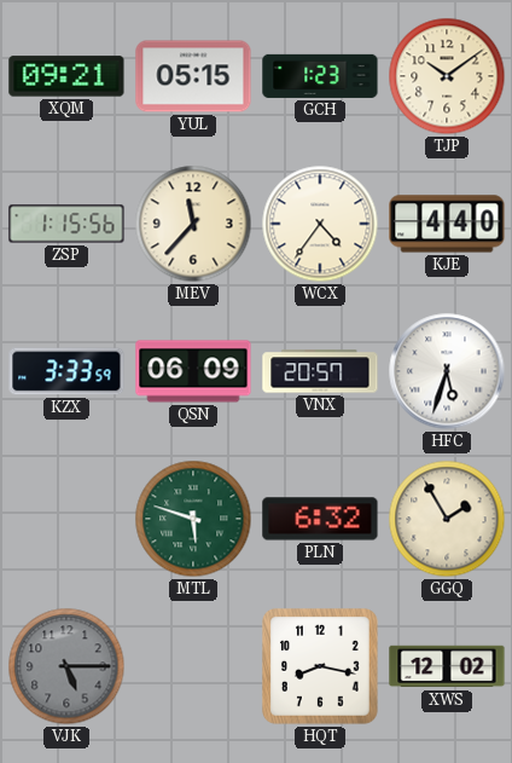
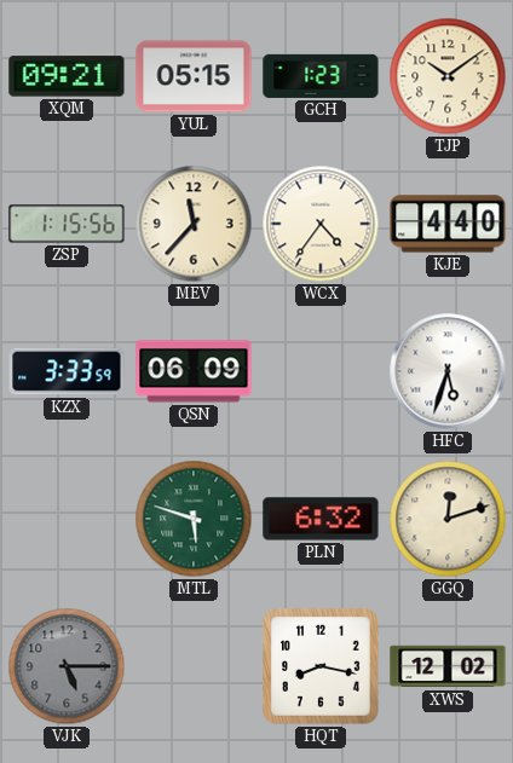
VNX: 20:57 -> none
GGQ: 1:55 -> 12:12
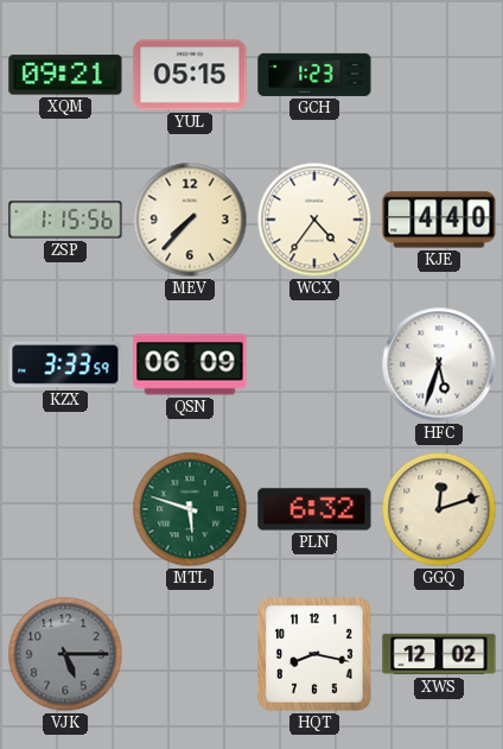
TJP: 10:09 -> none
MEV: 11:37 -> 7:37
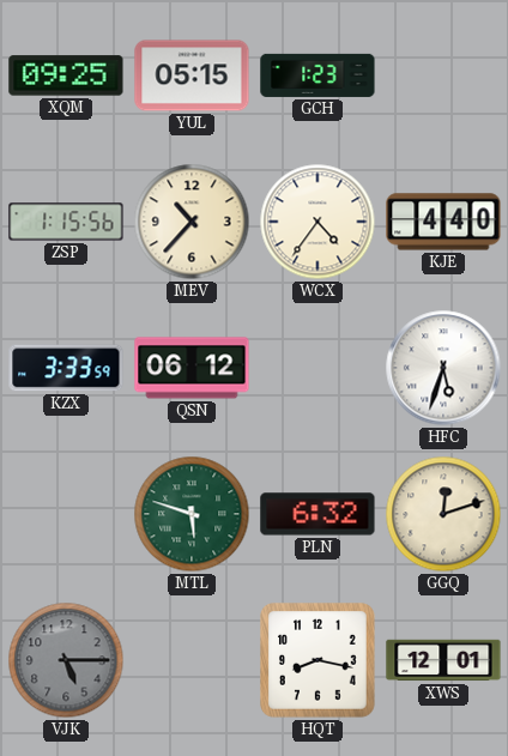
XQM: 09:21 -> 09:25
MEV: 7:37 -> 10:37
QSN: 06:09 -> 06:12
XWS: 12:02 -> 12:01
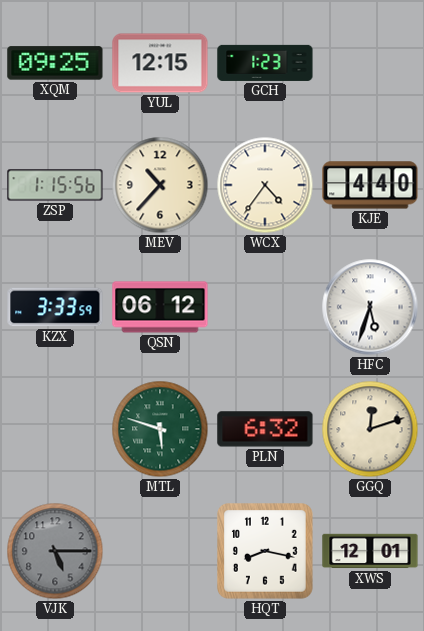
YUL: 05:15 -> 12:15
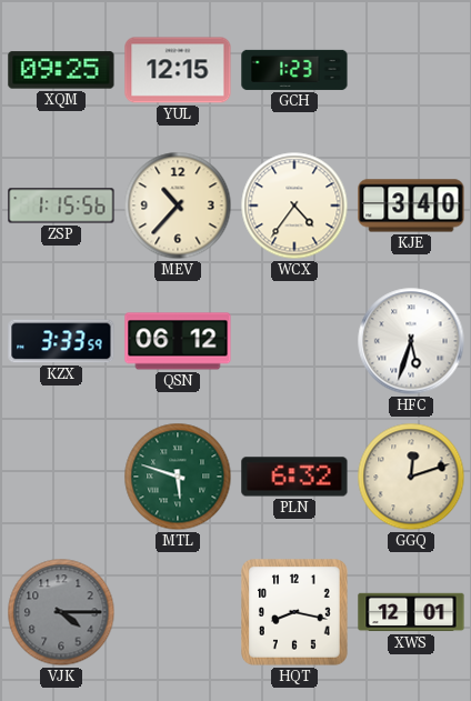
KJE: 4:40 -> 3:40
VJK: 5:15 -> 4:15
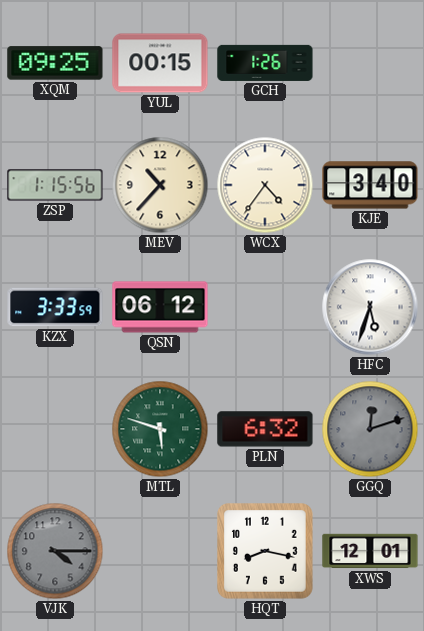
YUL: 12:15 -> 00:15
GCH: 1:23 -> 1:26
GGQ dial: cream -> grey
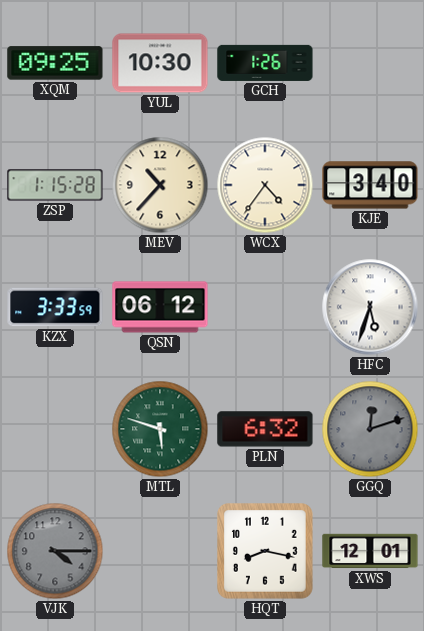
YUL: 00:15 -> 10:30
ZSP: 1:15:56 -> 1:15:28
